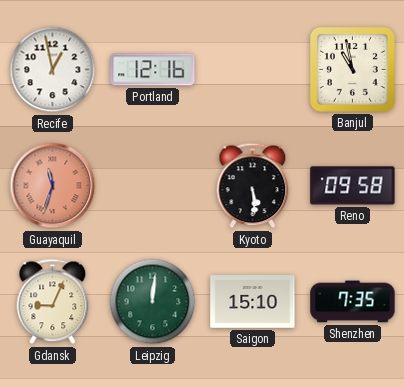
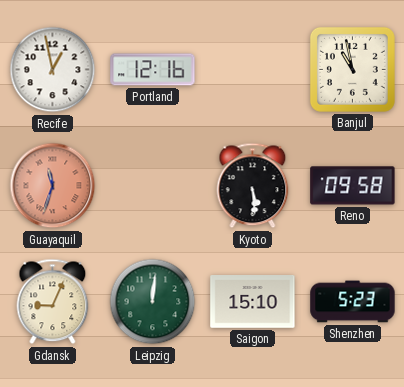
Shenzhen: 7:35 -> 5:23
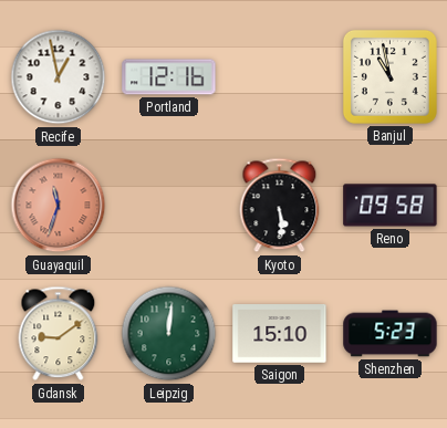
Gdansk: 9:04 -> 9:09
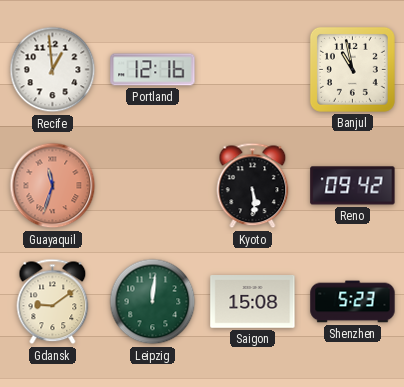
Recife: 12:58 -> 12:59
Reno: 09:58 -> 09:42
Saigon: 15:10 -> 15:08
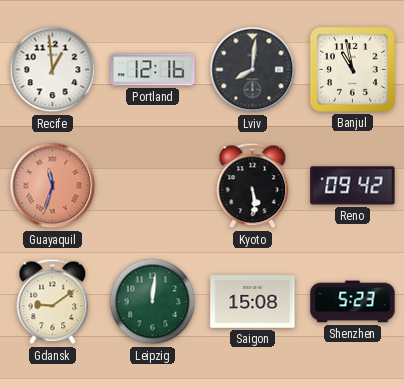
Lviv: none -> 8:01
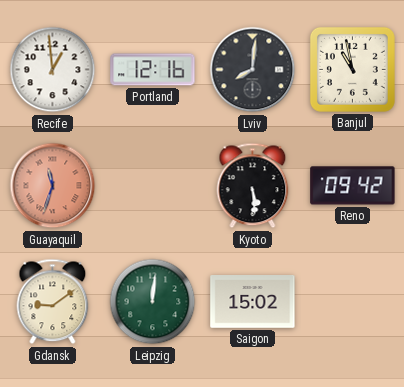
Saigon: 15:08 -> 15:02
Shenzhen: 5:23 -> none
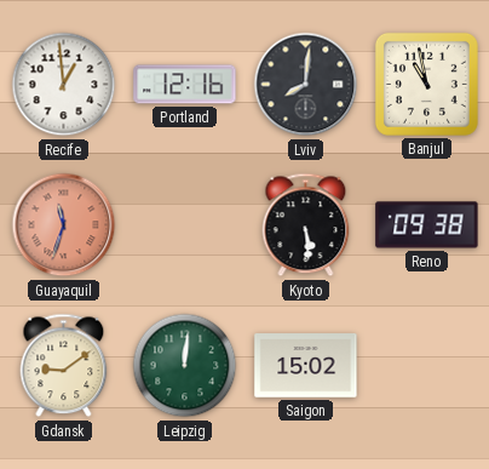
Reno: 09:42 -> 09:38
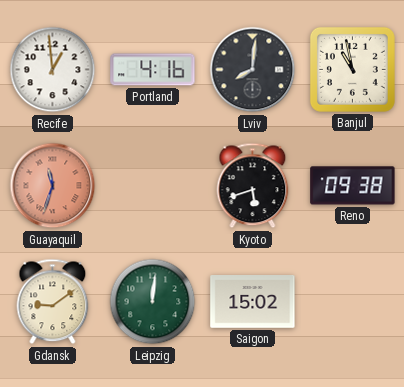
Portland: 12:16 -> 4:16
Kyoto: 5:29 -> 5:42
